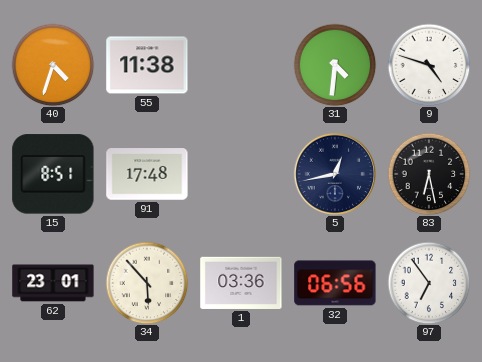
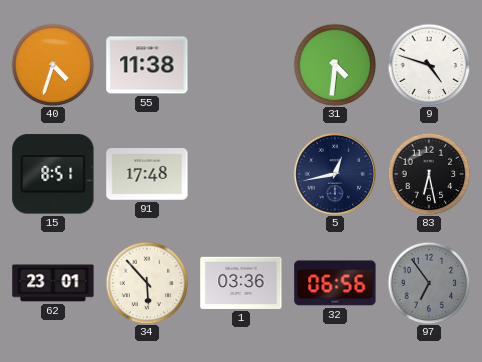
97 dial: white -> grey
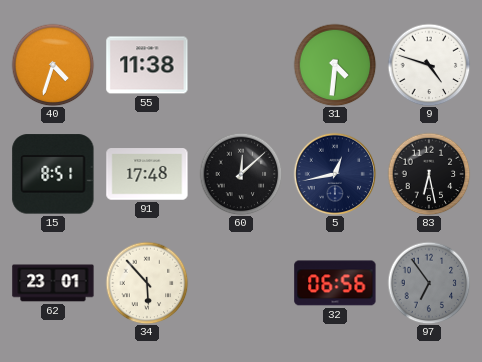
60: none -> 12:08
1: 03:36 -> none
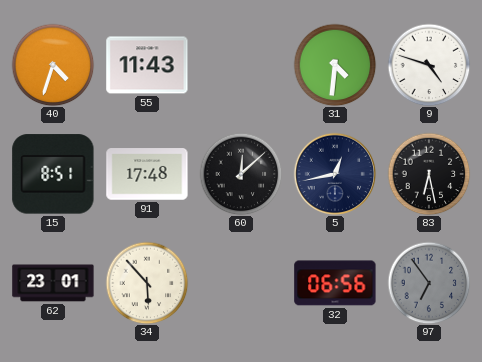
55: 11:38 -> 11:43
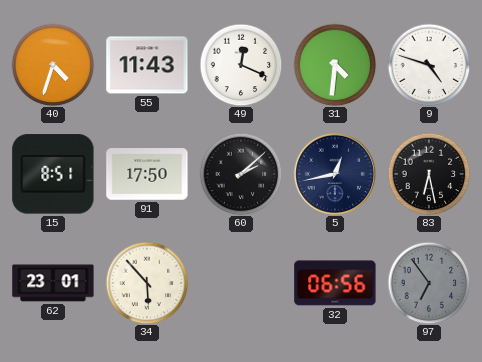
49: none -> 12:19
91: 17:48 -> 17:50
60: 12:08 -> 2:08
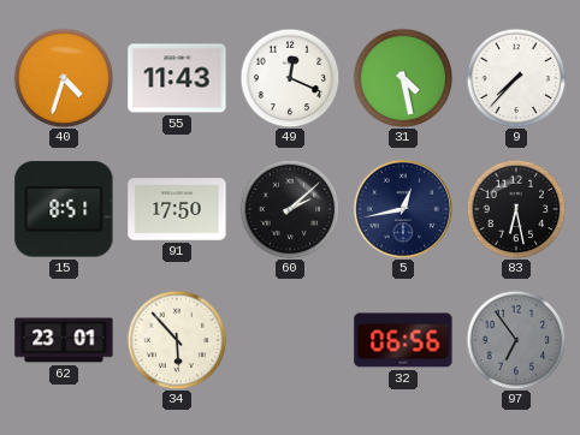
31: 4:31 -> 4:28
9: 4:48 -> 7:37
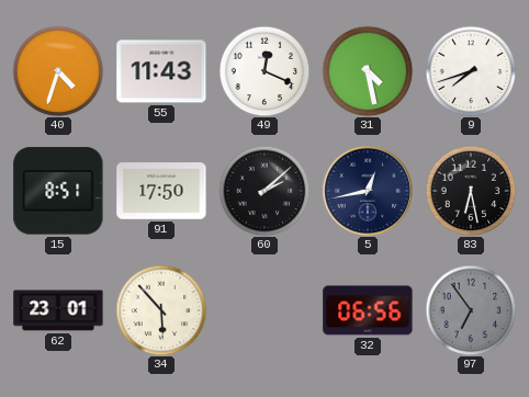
9: 7:37 -> 7:42
